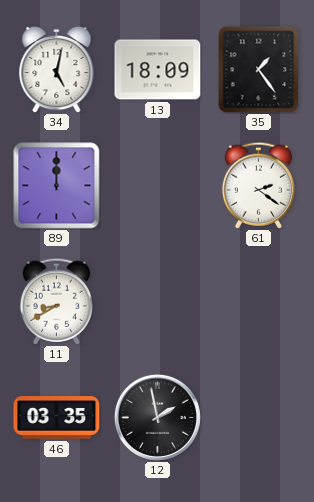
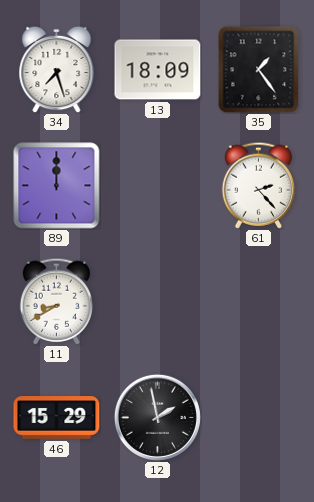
34: 5:02 -> 7:27
61: 2:21 -> 2:23
46: 03:35 -> 15:29
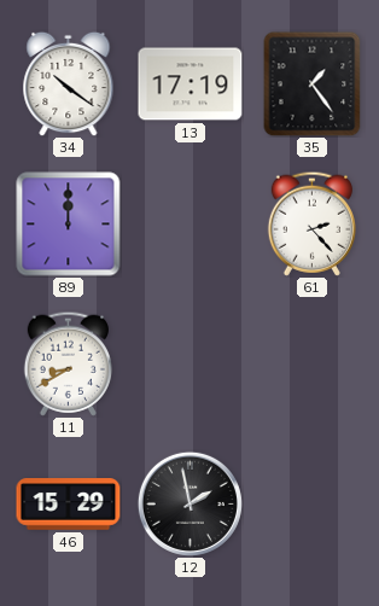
34: 7:27 -> 10:21
13: 18:09 -> 17:19
